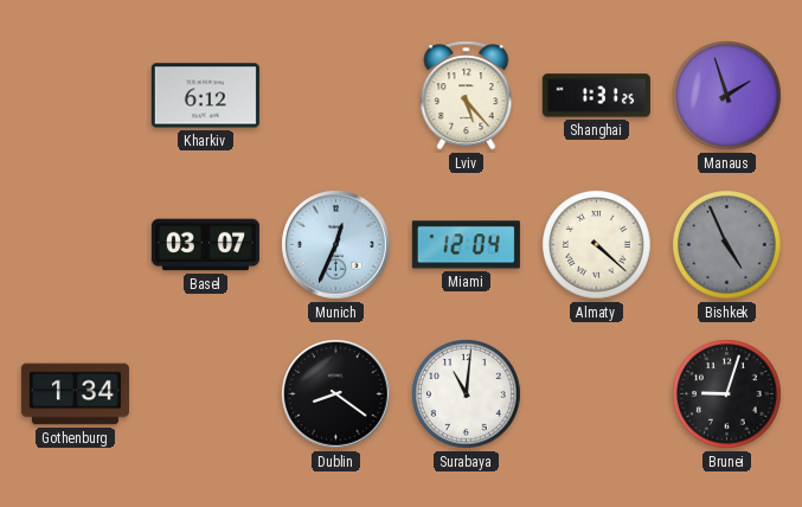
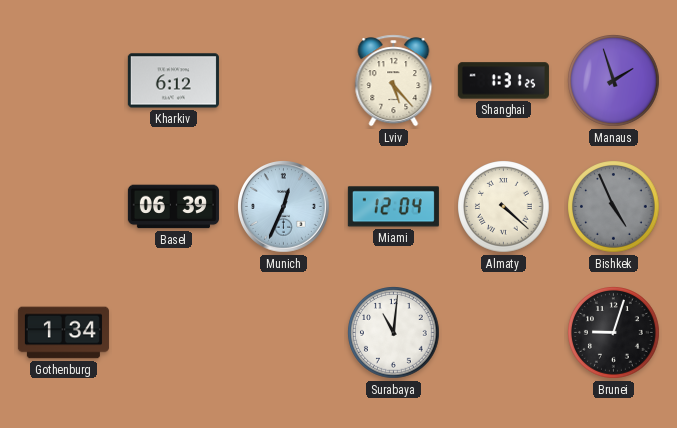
Basel: 03:07 -> 06:39
Dublin: 8:21 -> none
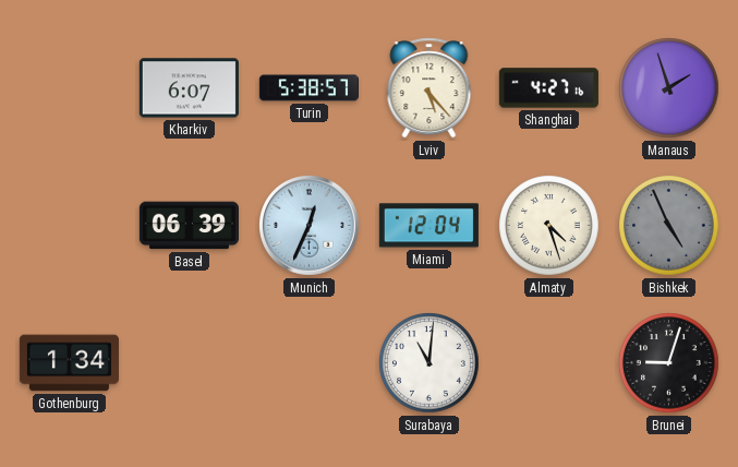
Kharkiv: 6:12 -> 6:07
Turin: none -> 5:38
Shanghai: 1:31 -> 4:27
Almaty: 4:22 -> 4:27
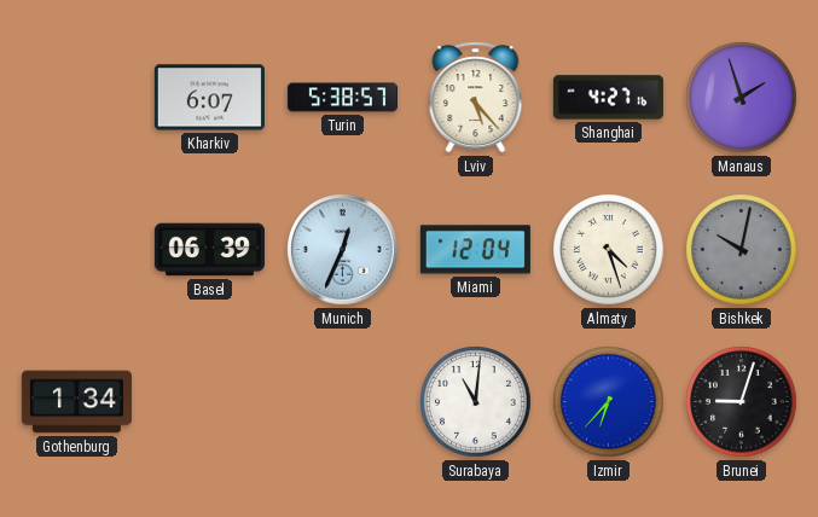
Bishkek: 4:56 -> 10:02
Izmir: none -> 6:37
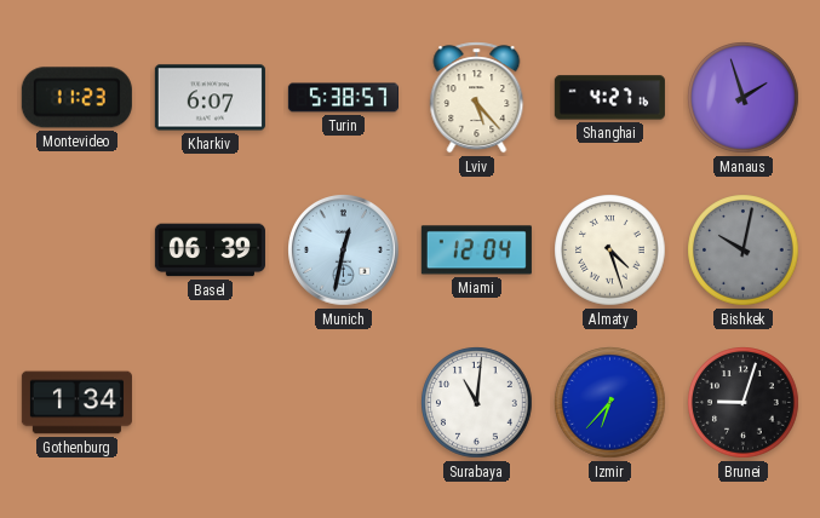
Montevideo: none -> 11:23
Munich: 12:34 -> 12:32
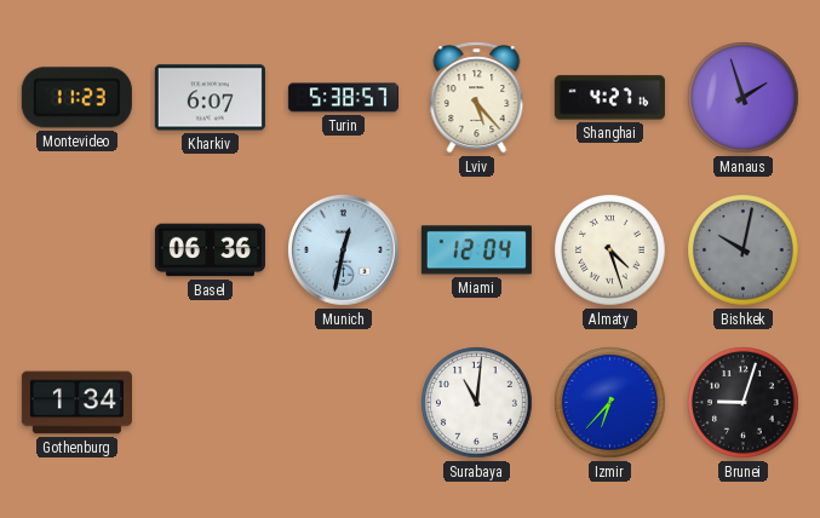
Basel: 06:39 -> 06:36
